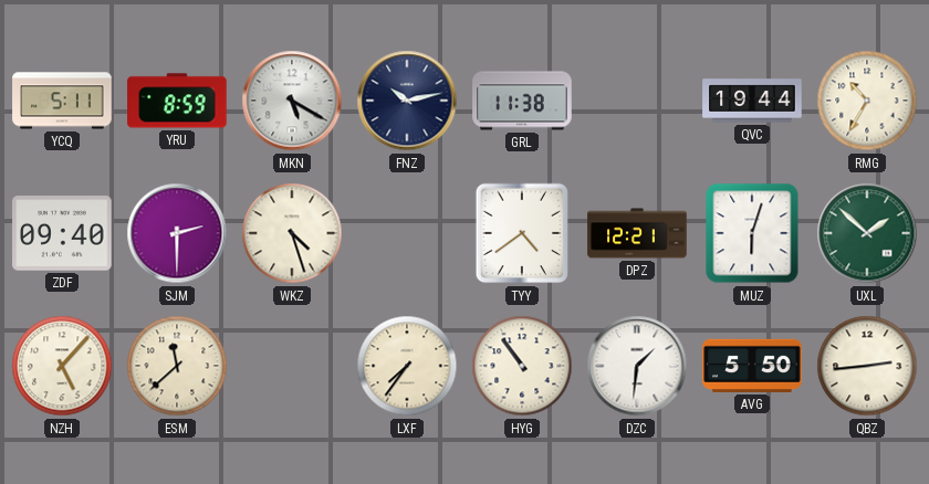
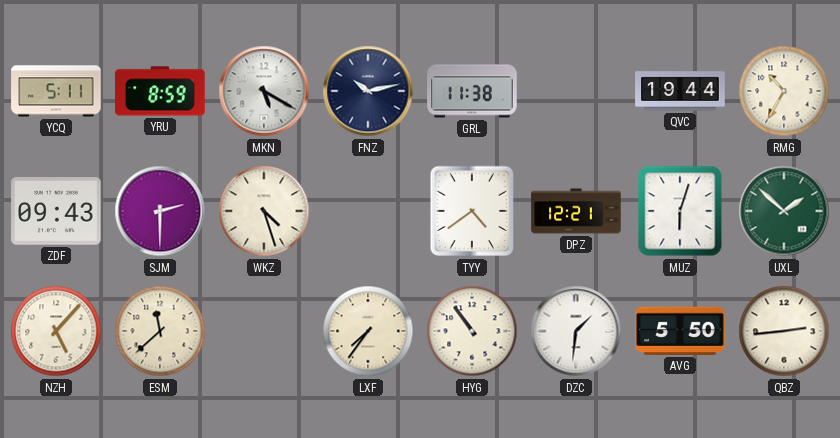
ZDF: 09:40 -> 09:43
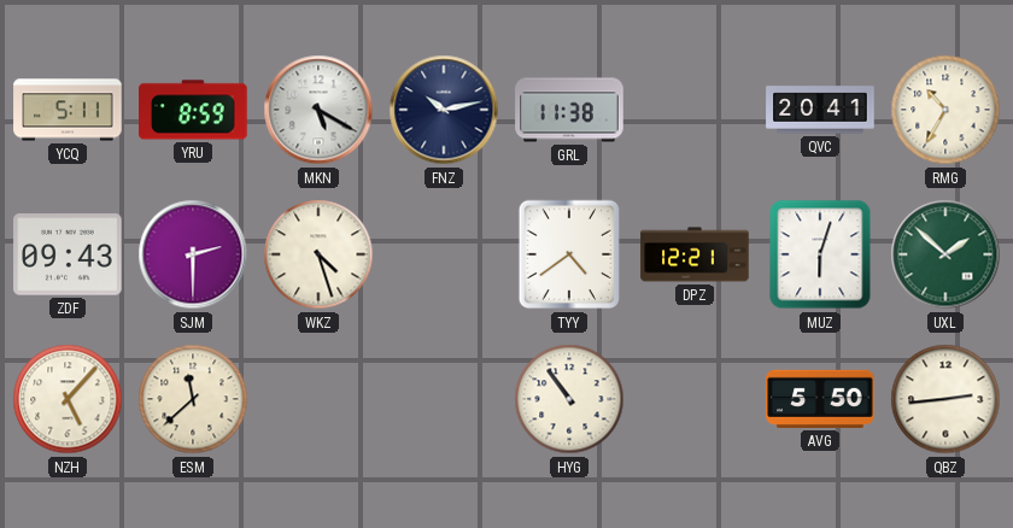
QVC: 19:44 -> 20:41
LXF: 7:36 -> none
DZC: 1:31 -> none
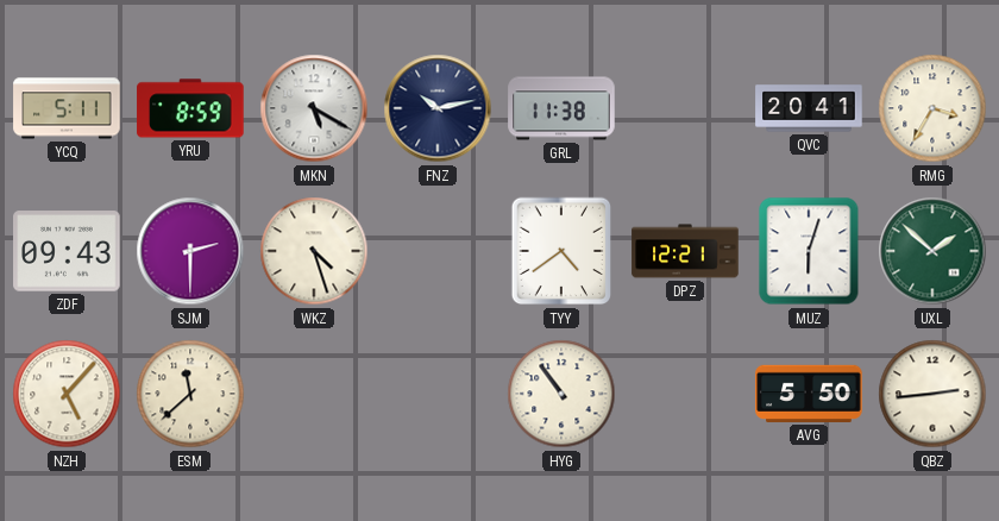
RMG: 10:35 -> 3:35
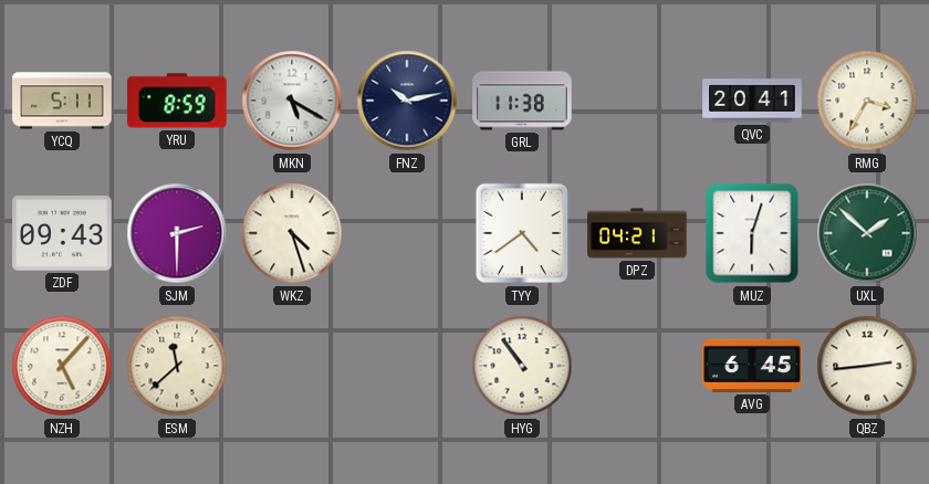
DPZ: 12:21 -> 04:21
AVG: 5:50 -> 6:45
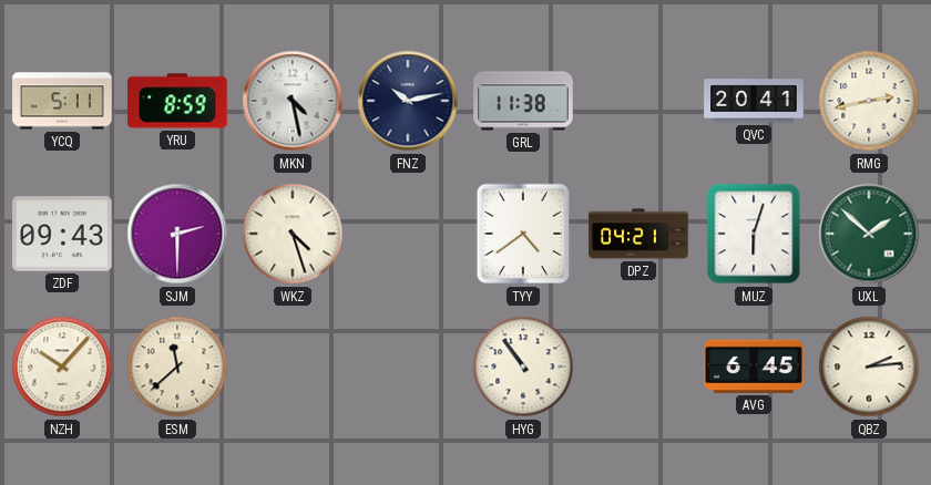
MKN: 5:20 -> 4:28
RMG: 3:35 -> 2:43
NZH: 5:07 -> 10:07
QBZ: 2:44 -> 2:14
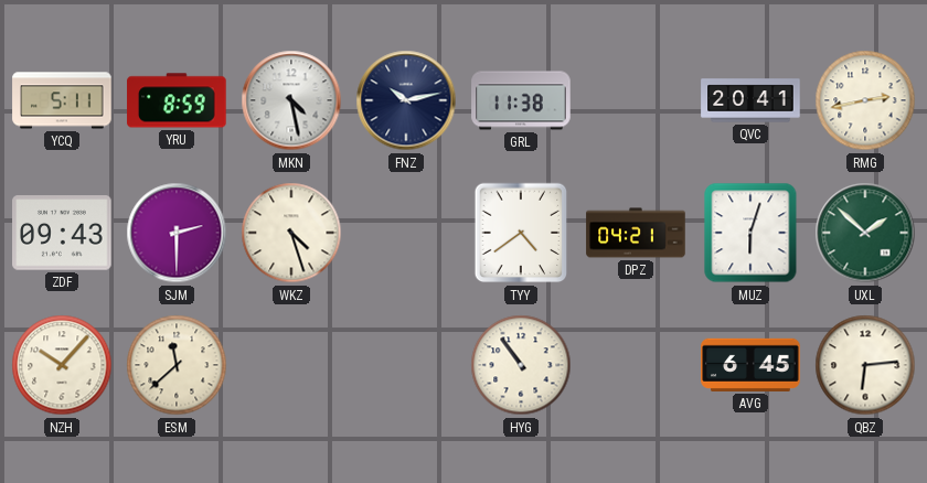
QBZ: 2:14 -> 6:14
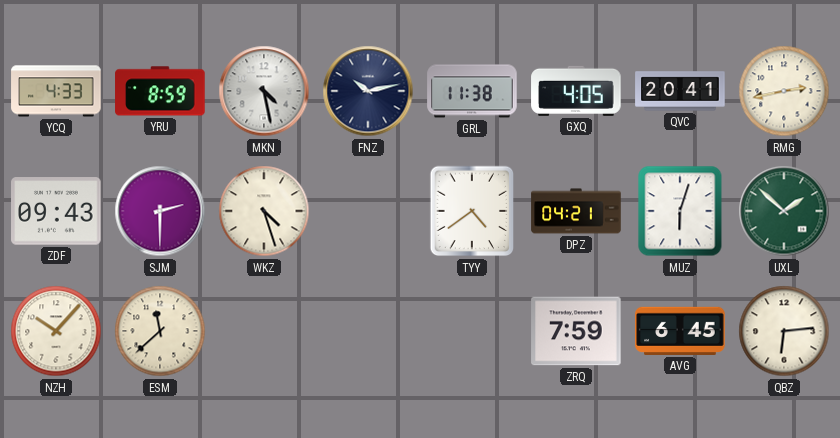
YCQ: 5:11 -> 4:33
GXQ: none -> 4:05
HYG: 10:54 -> none
ZRQ: none -> 7:59
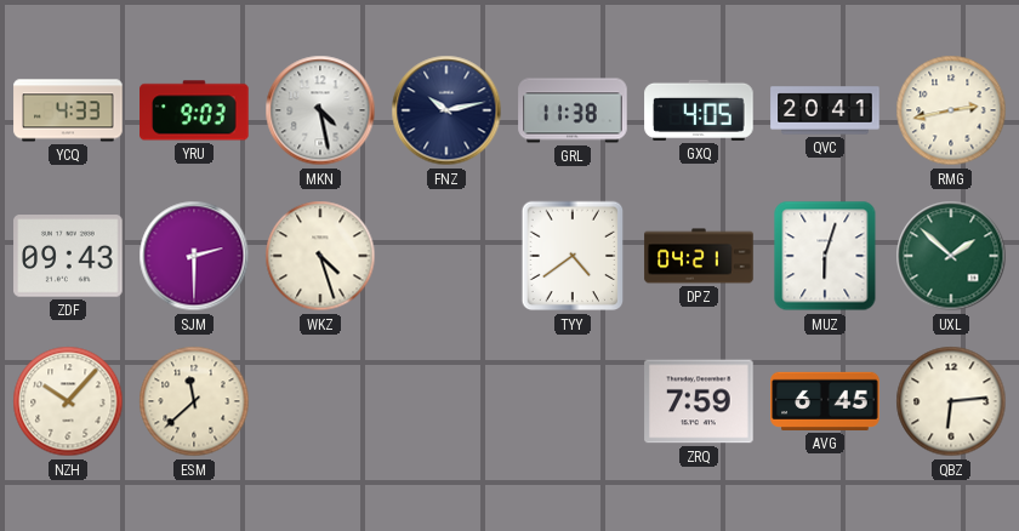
YRU: 8:59 -> 9:03
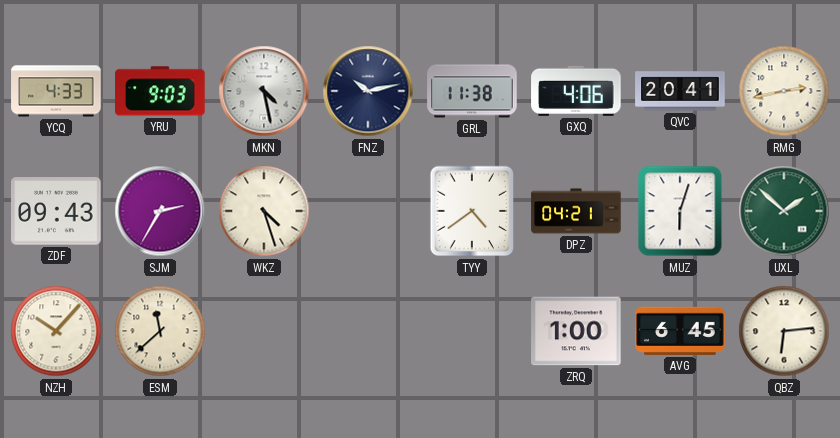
GXQ: 4:05 -> 4:06
SJM: 2:30 -> 2:35
ZRQ: 7:59 -> 1:00
